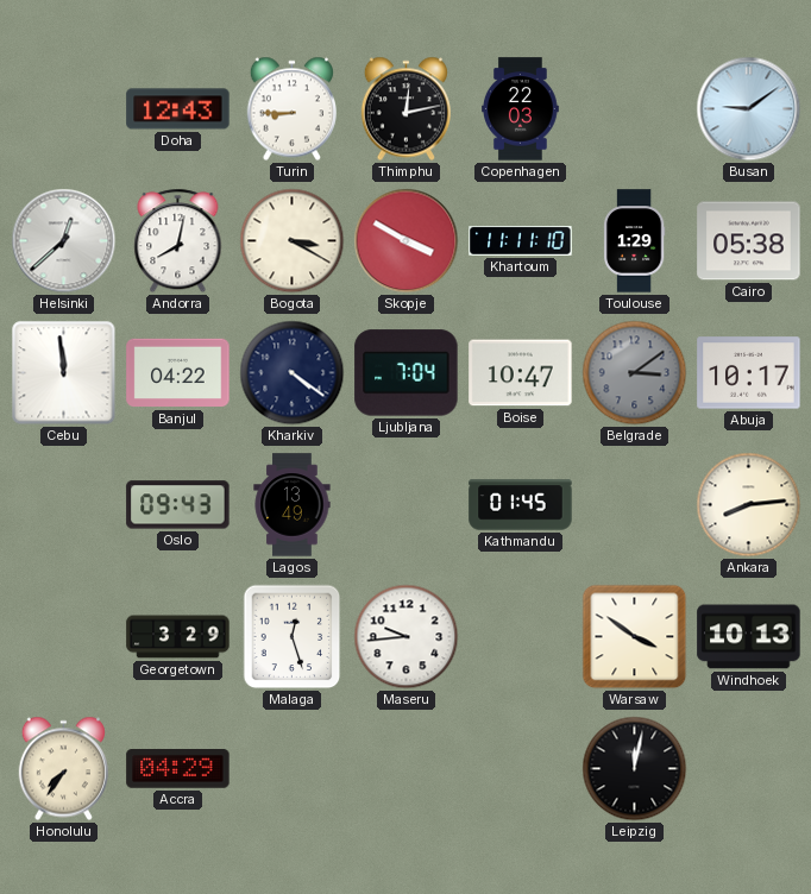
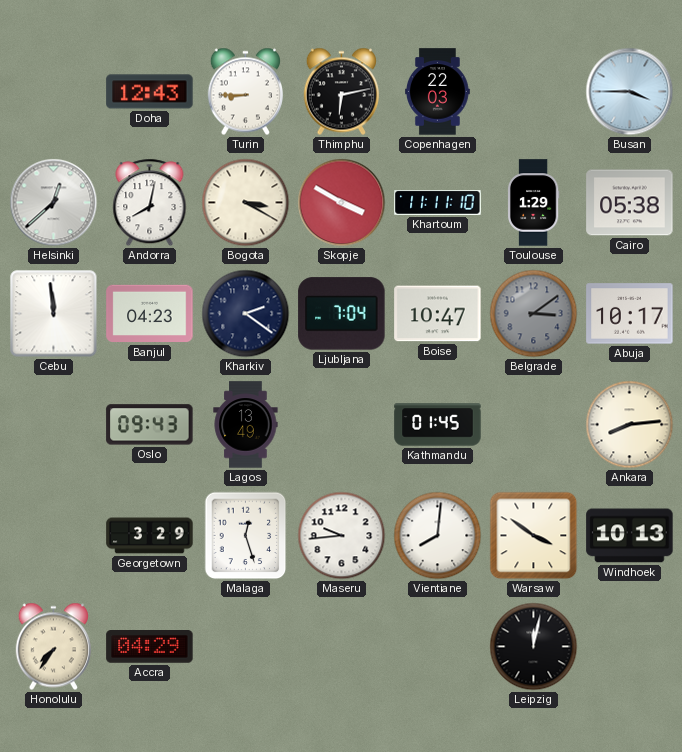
Thimphu: 12:13 -> 6:13
Busan: 9:09 -> 3:45
Banjul: 04:22 -> 04:23
Kharkiv: 4:21 -> 2:21
Vientiane: none -> 8:01
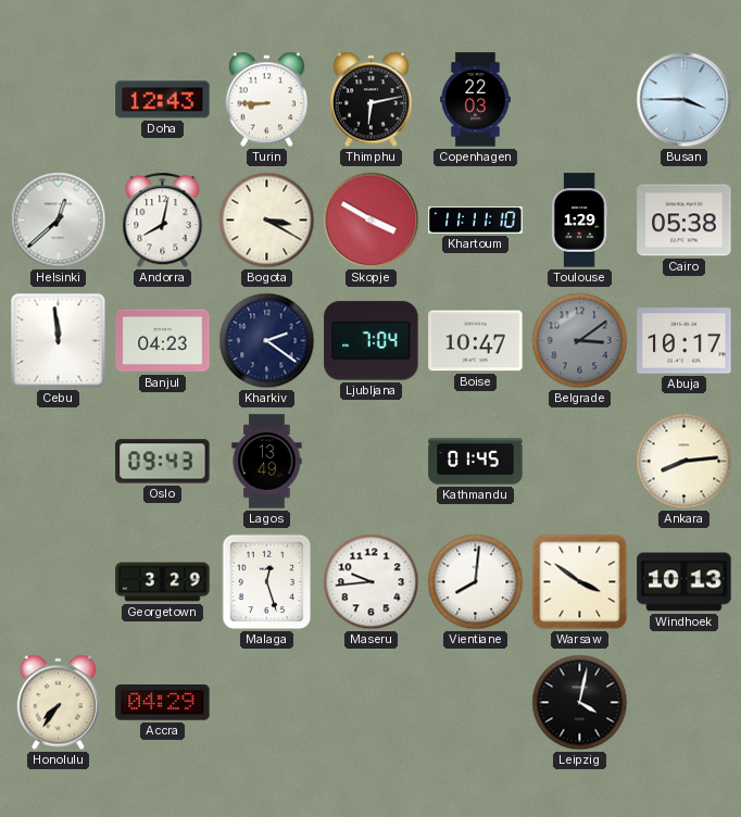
Leipzig: 12:02 -> 4:02
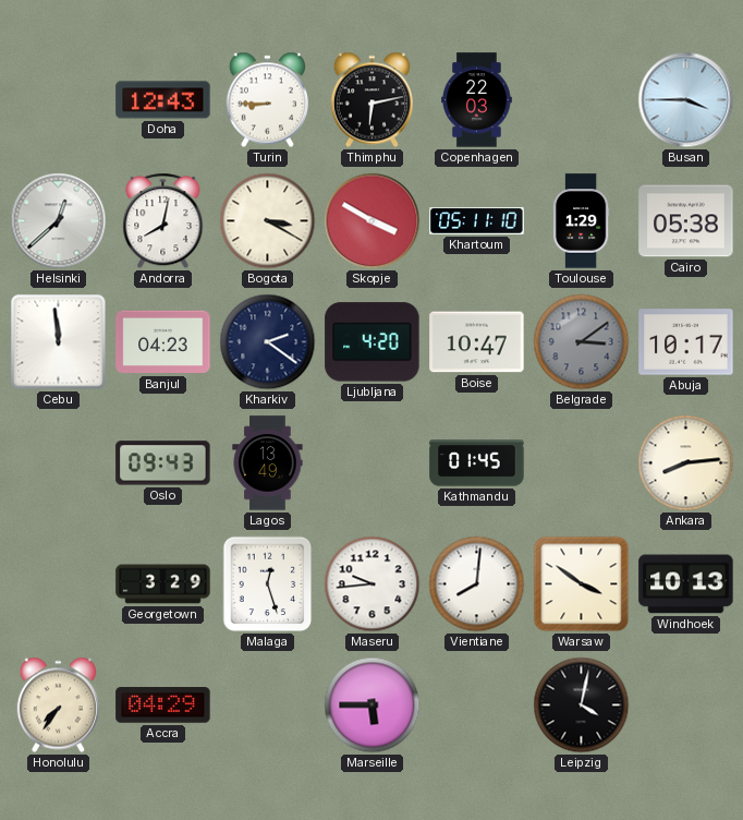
Khartoum: 11:11 -> 05:11
Ljubljana: 7:04 -> 4:20
Marseille: none -> 5:45
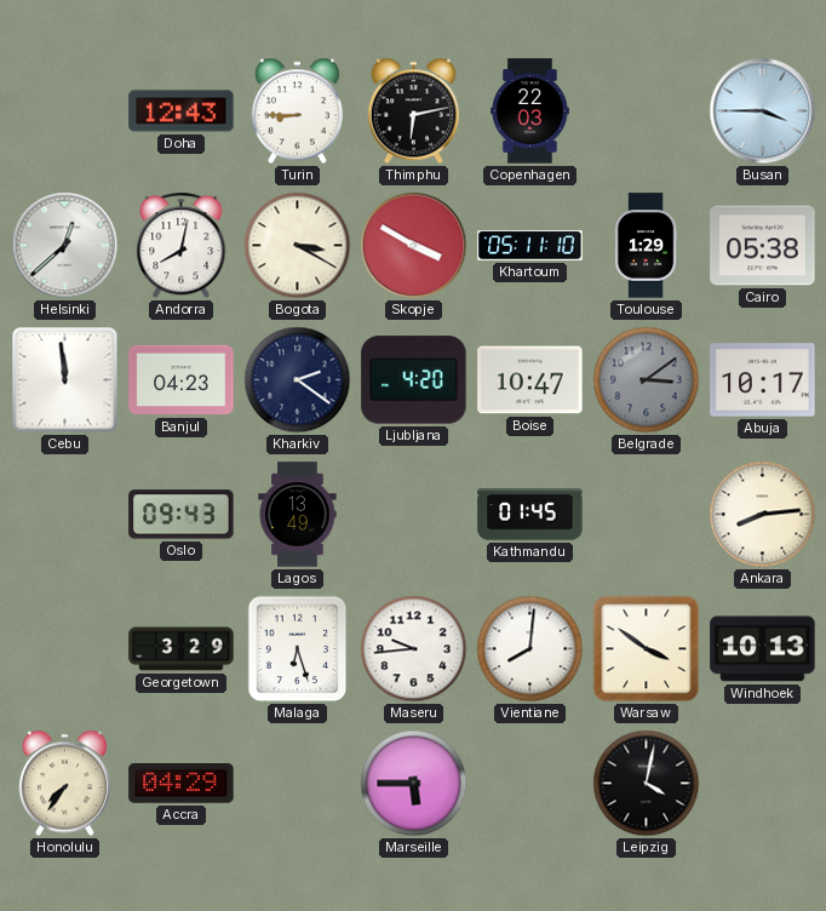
Malaga: 12:27 -> 6:27
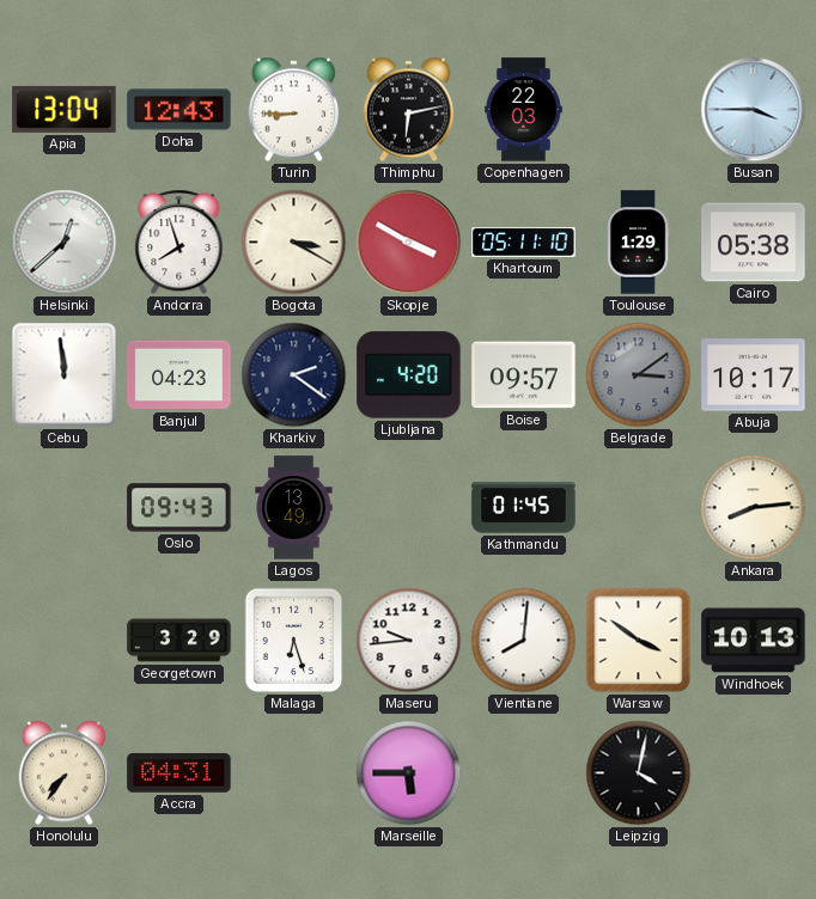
Apia: none -> 13:04
Andorra: 8:02 -> 7:57
Boise: 10:47 -> 09:57
Accra: 04:29 -> 04:31
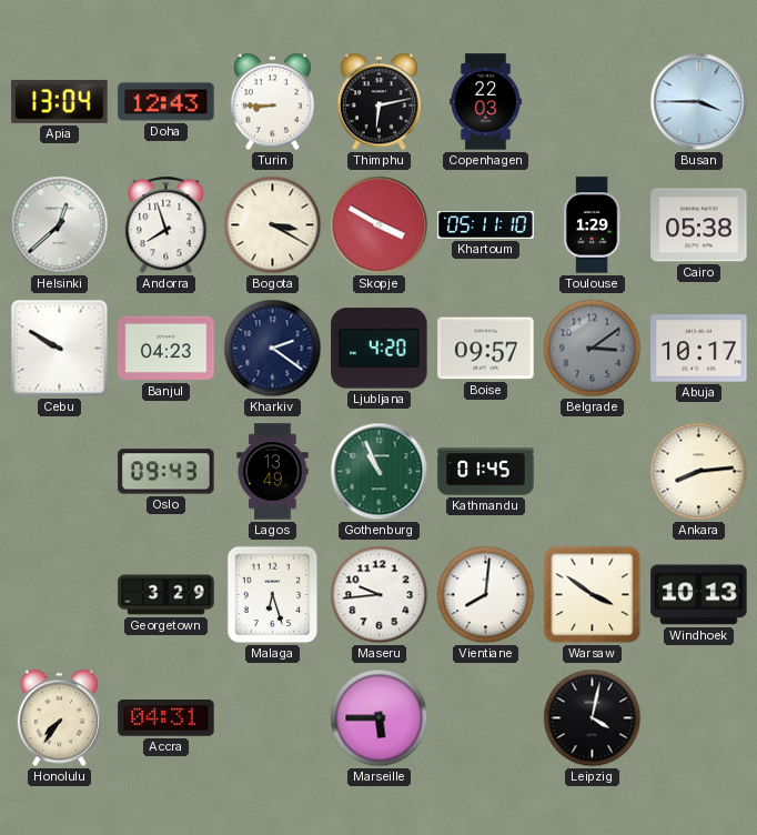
Cebu: 11:59 -> 9:50
Gothenburg: none -> 10:56
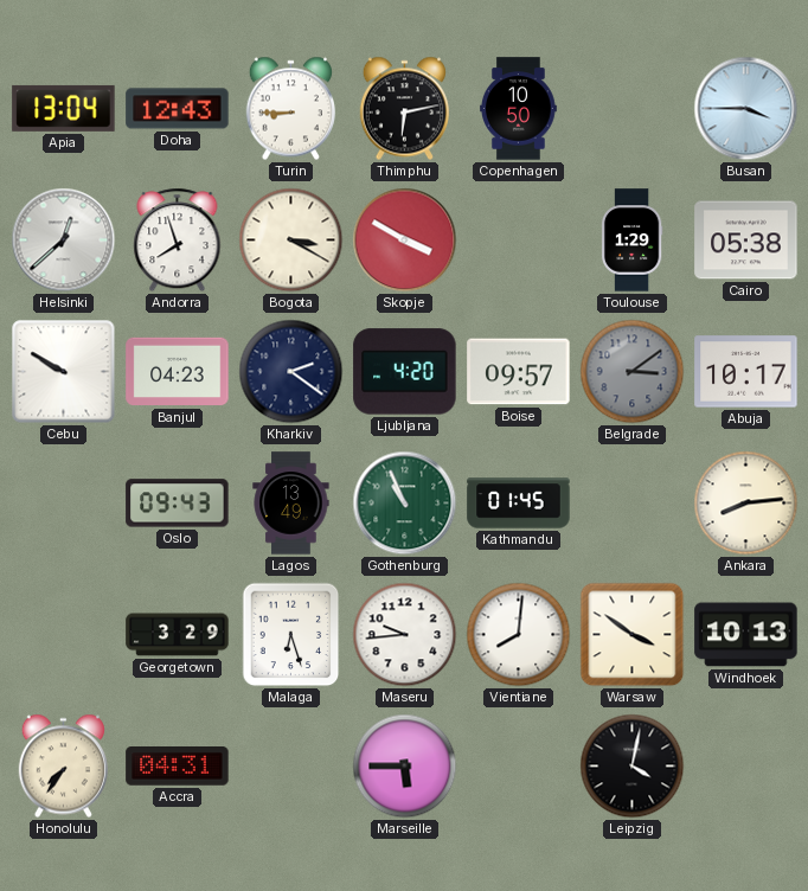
Copenhagen: 22:03 -> 10:50
Khartoum: 05:11 -> none
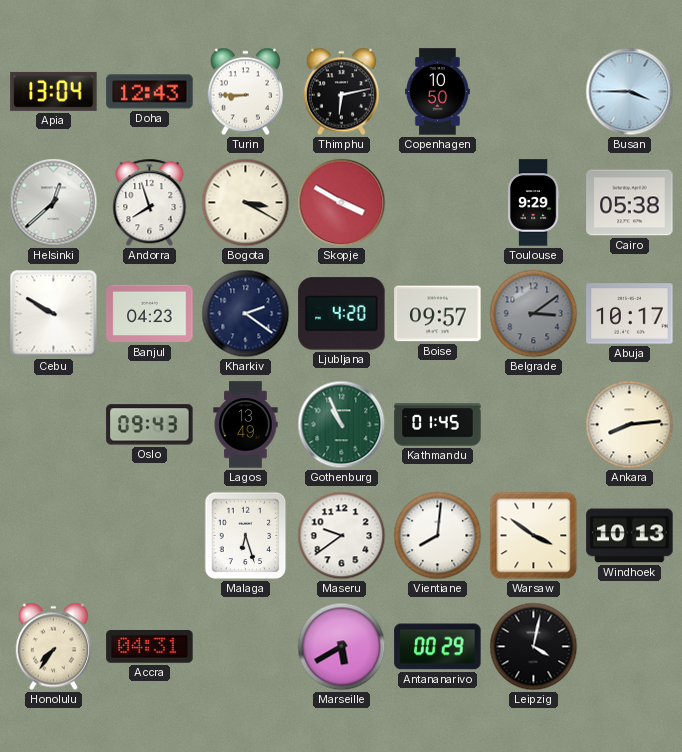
Toulouse: 1:29 -> 9:29
Georgetown: 3:29 -> none
Maseru: 9:44 -> 9:39
Marseille: 5:45 -> 5:40
Antananarivo: none -> 00:29
